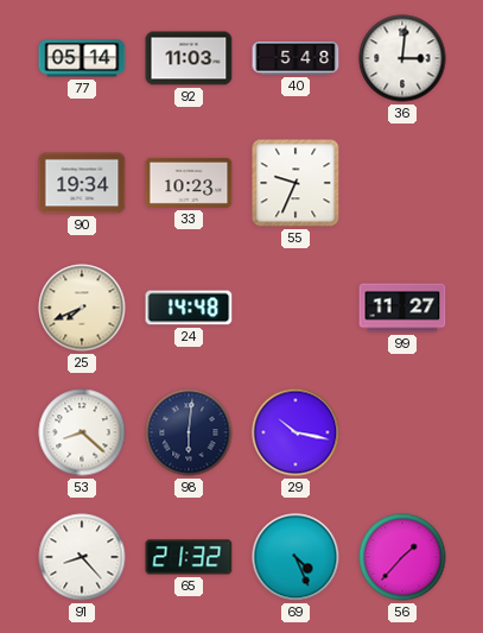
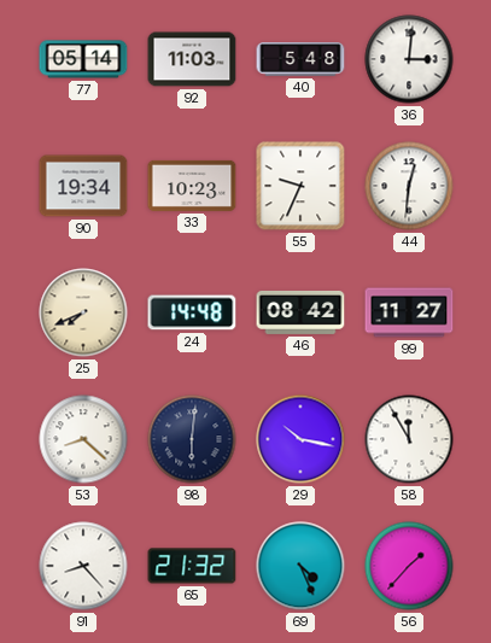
44: none -> 12:31
46: none -> 08:42
58: none -> 11:55
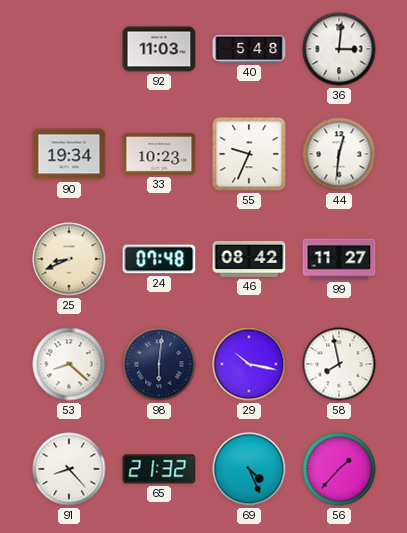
77: 05:14 -> none
25: 7:41 -> 8:41
24: 14:48 -> 07:48
58: 11:55 -> 7:58
